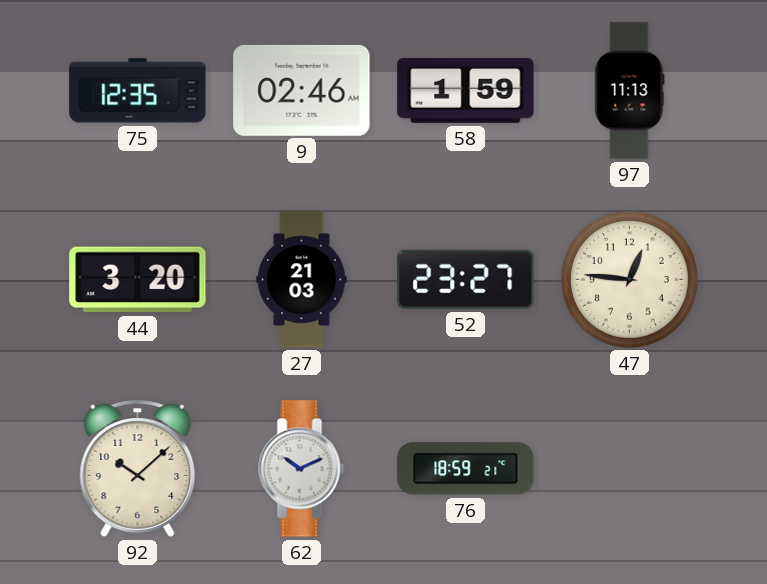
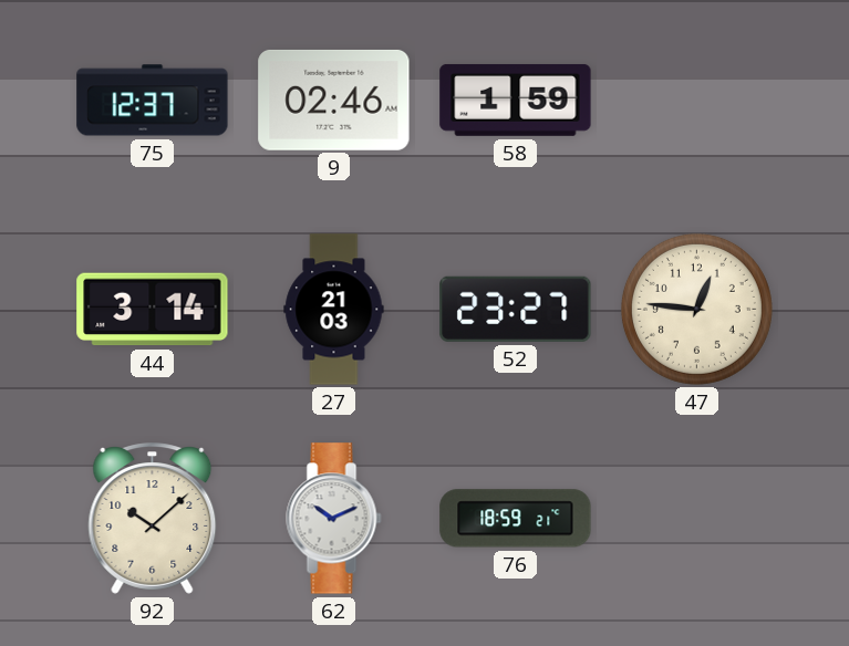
75: 12:35 -> 12:37
97: 11:13 -> none
44: 3:20 -> 3:14
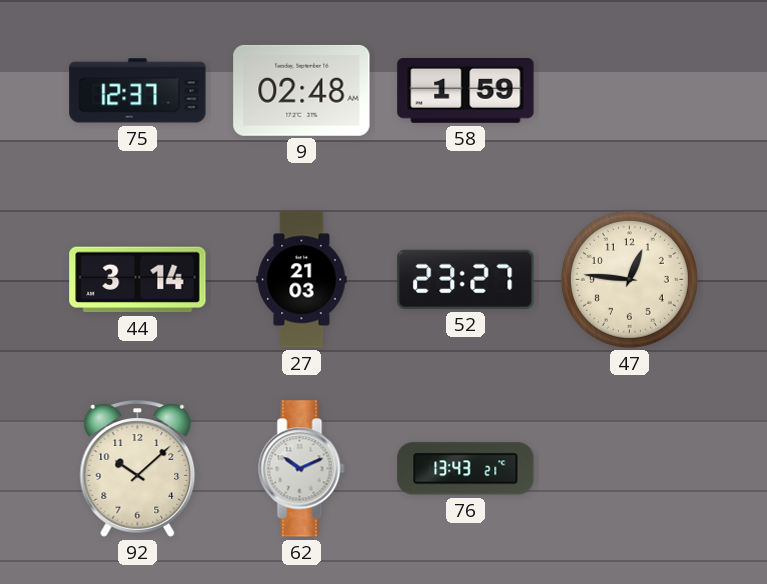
9: 02:46 -> 02:48
76: 18:59 -> 13:43
